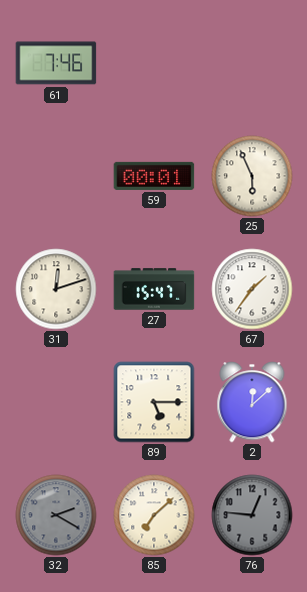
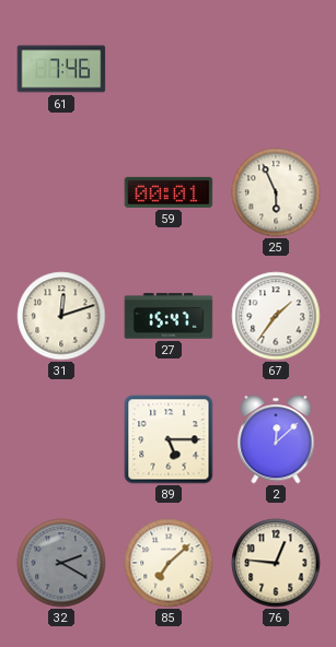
76 dial: grey -> cream
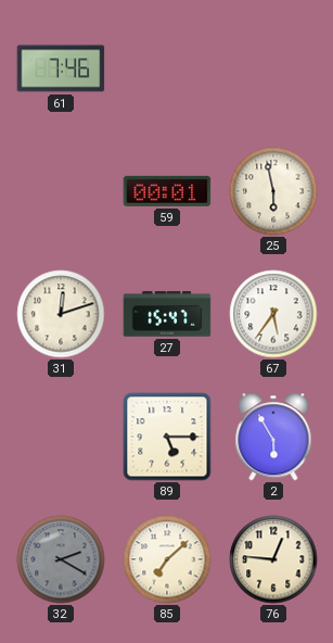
25: 5:56 -> 5:58
67: 1:36 -> 5:36
2: 12:08 -> 5:55
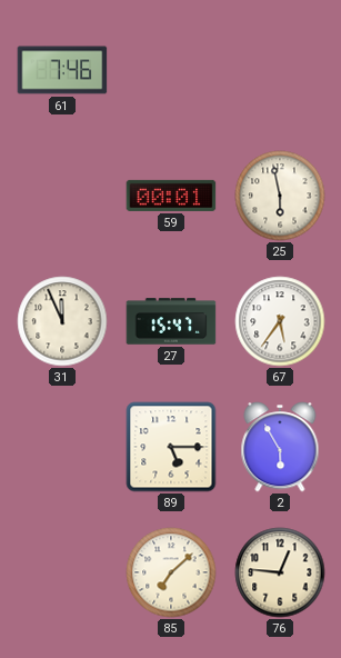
31: 12:12 -> 11:56
32: 2:20 -> none
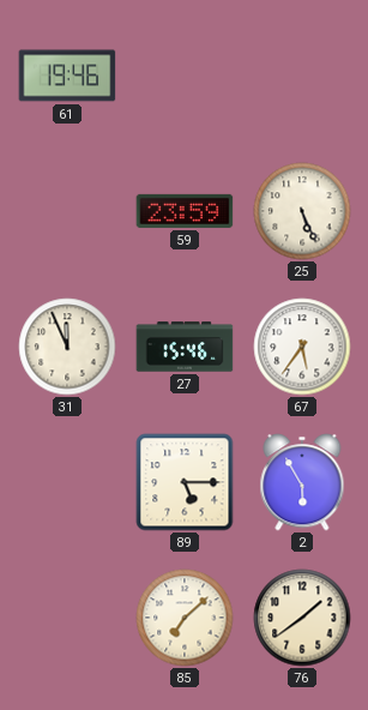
61: 7:46 -> 19:46
59: 00:01 -> 23:59
25: 5:58 -> 5:26
27: 15:47 -> 15:46
76: 12:46 -> 1:39
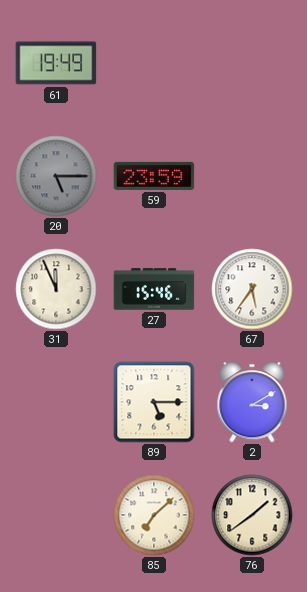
61: 19:46 -> 19:49
20: none -> 5:15
25: 5:26 -> none
2: 5:55 -> 3:10
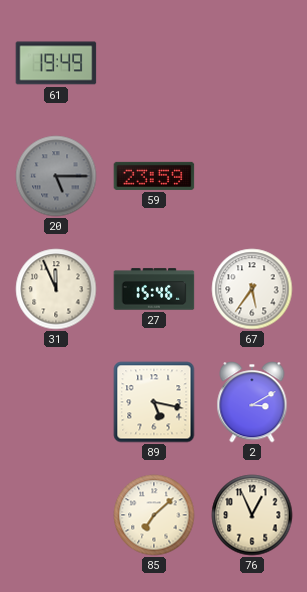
89: 5:15 -> 5:17
76: 1:39 -> 12:56
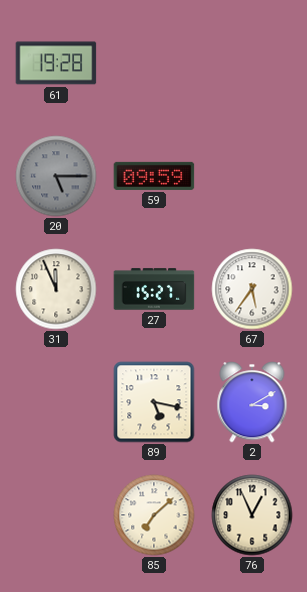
61: 19:49 -> 19:28
59: 23:59 -> 09:59
27: 15:46 -> 15:27
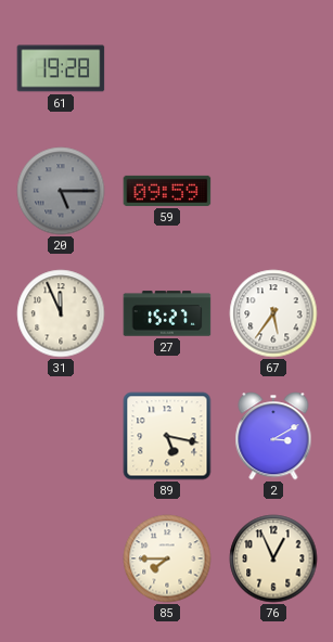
85: 7:08 -> 7:45
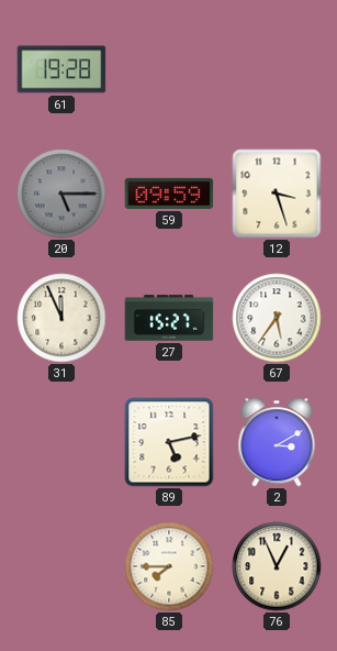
12: none -> 3:27
89: 5:17 -> 5:13
